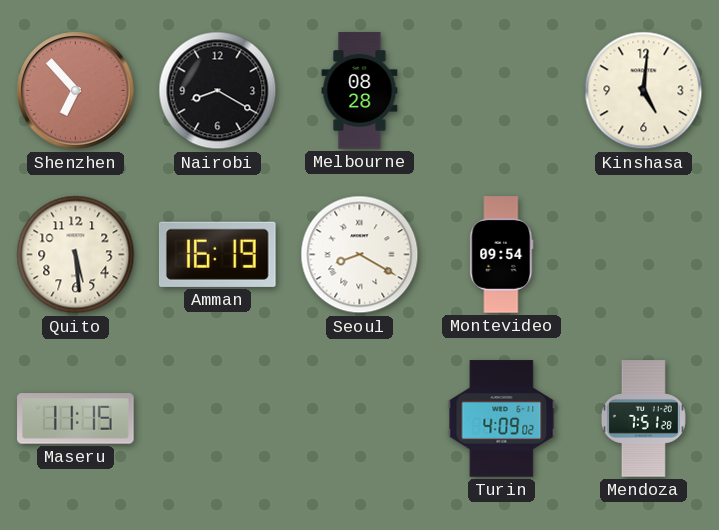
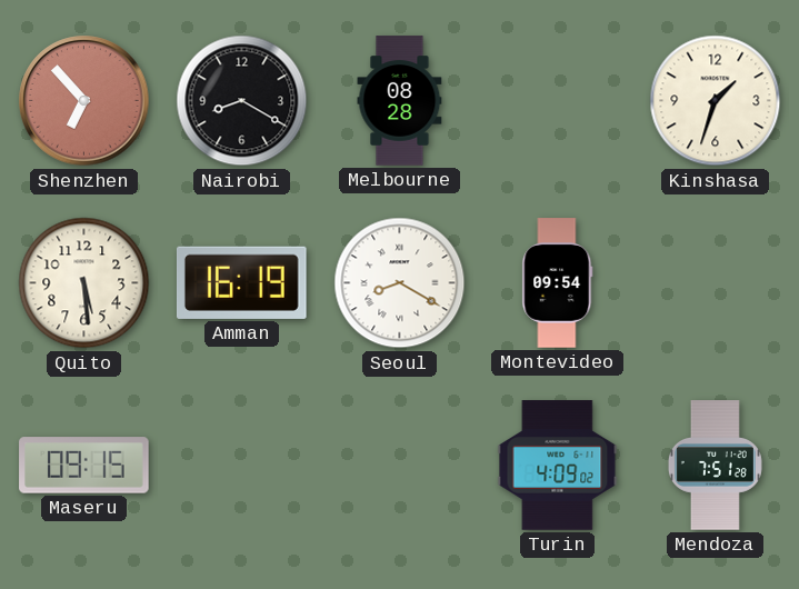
Kinshasa: 5:01 -> 1:33
Maseru: 11:15 -> 09:15
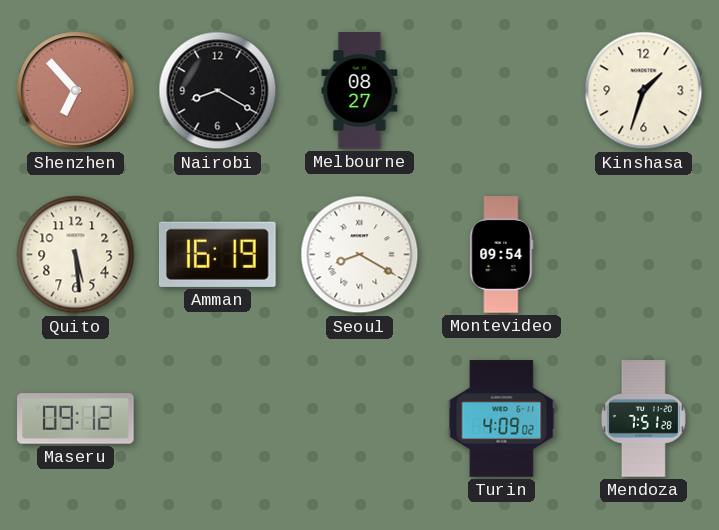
Melbourne: 08:28 -> 08:27
Maseru: 09:15 -> 09:12
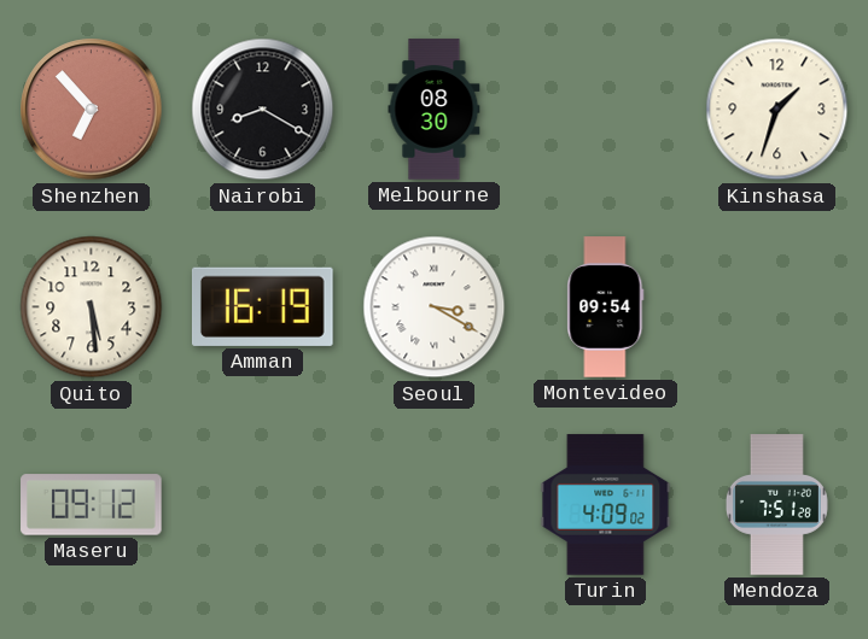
Melbourne: 08:27 -> 08:30
Seoul: 8:20 -> 3:20
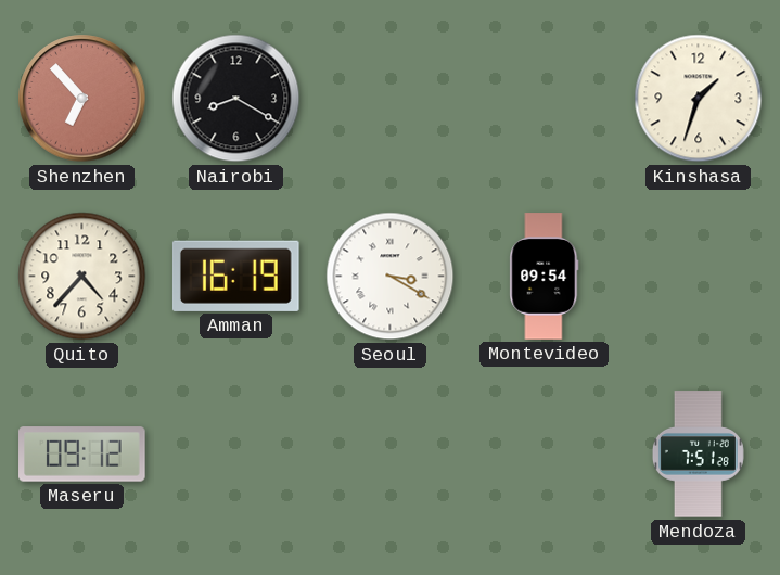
Melbourne: 08:30 -> none
Quito: 5:29 -> 4:37
Turin: 4:09 -> none
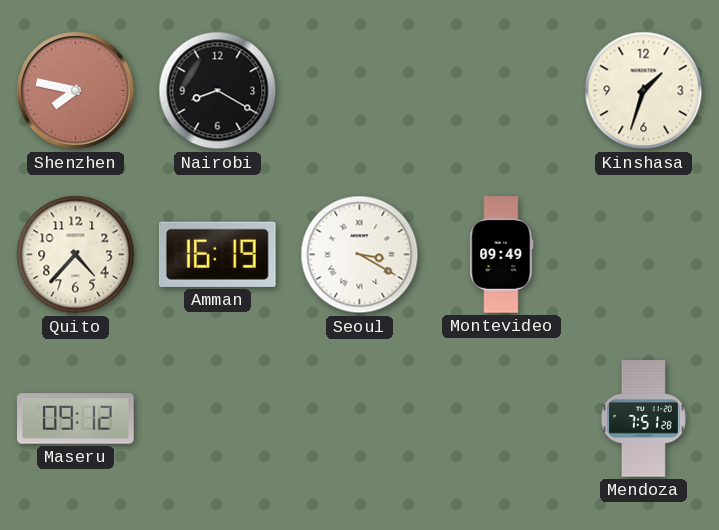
Shenzhen: 6:53 -> 7:47
Montevideo: 09:54 -> 09:49
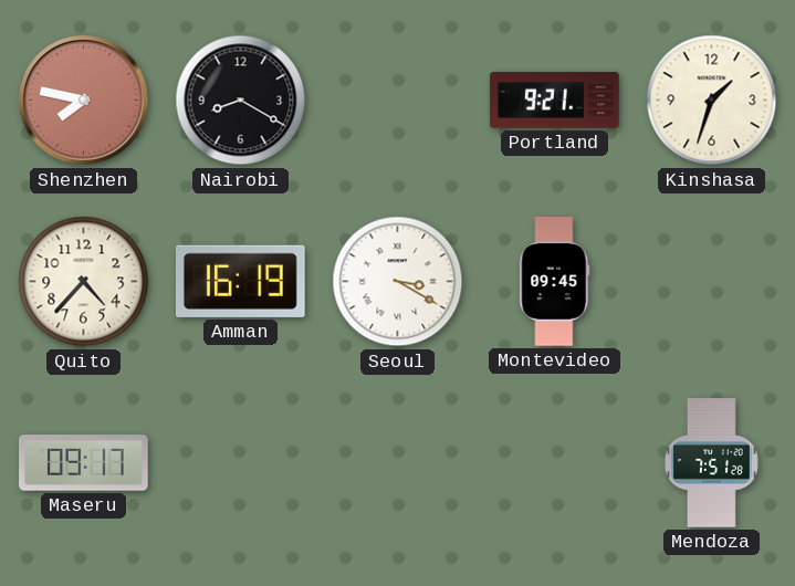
Portland: none -> 9:21
Montevideo: 09:49 -> 09:45
Maseru: 09:12 -> 09:17
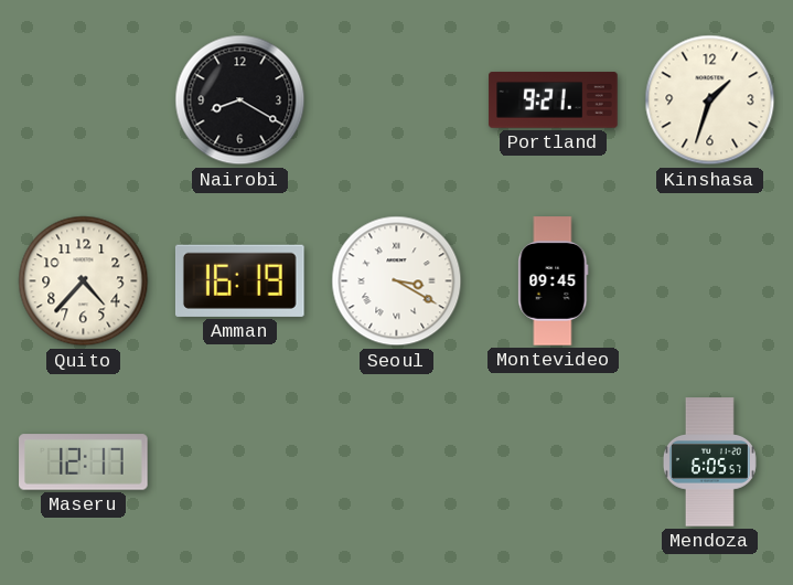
Shenzhen: 7:47 -> none
Maseru: 09:17 -> 12:17
Mendoza: 7:51 -> 6:05
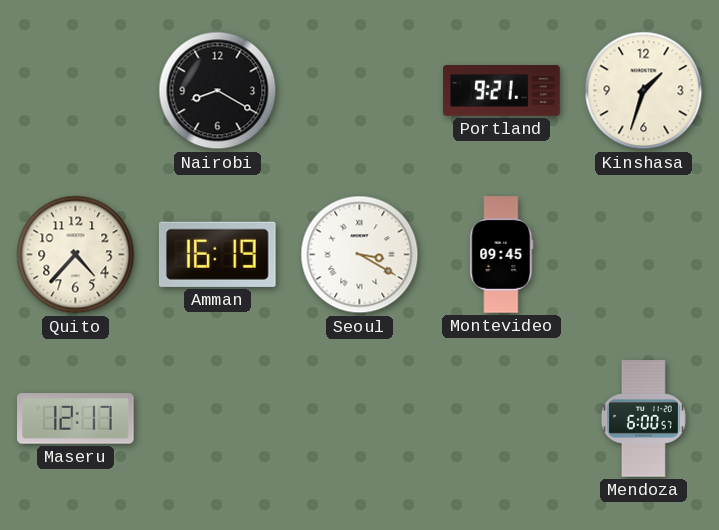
Mendoza: 6:05 -> 6:00
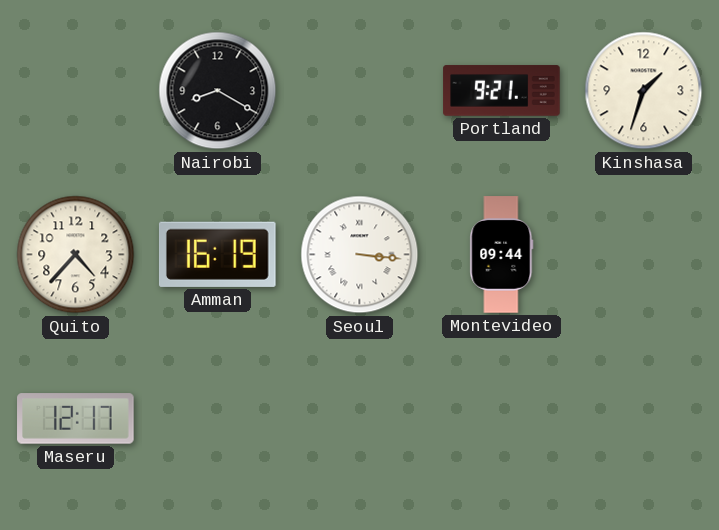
Seoul: 3:20 -> 3:16
Montevideo: 09:45 -> 09:44
Mendoza: 6:00 -> none
